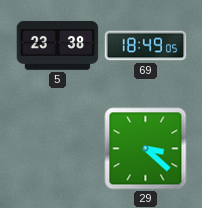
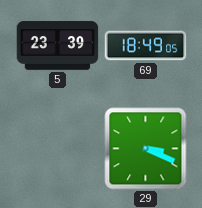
5: 23:38 -> 23:39
29: 3:22 -> 3:19
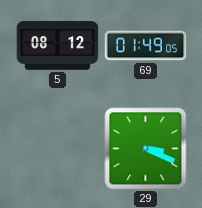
5: 23:39 -> 08:12
69: 18:49 -> 01:49
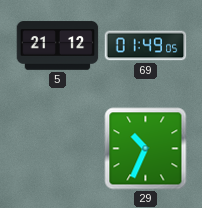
5: 08:12 -> 21:12
29: 3:19 -> 10:34
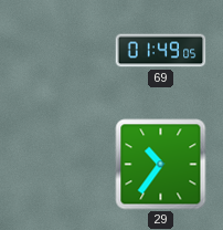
5: 21:12 -> none
29: 10:34 -> 10:36
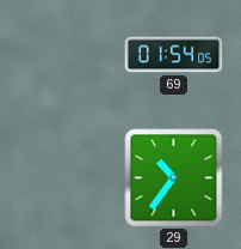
69: 01:49 -> 01:54
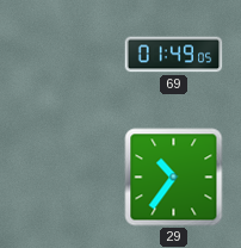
69: 01:54 -> 01:49
